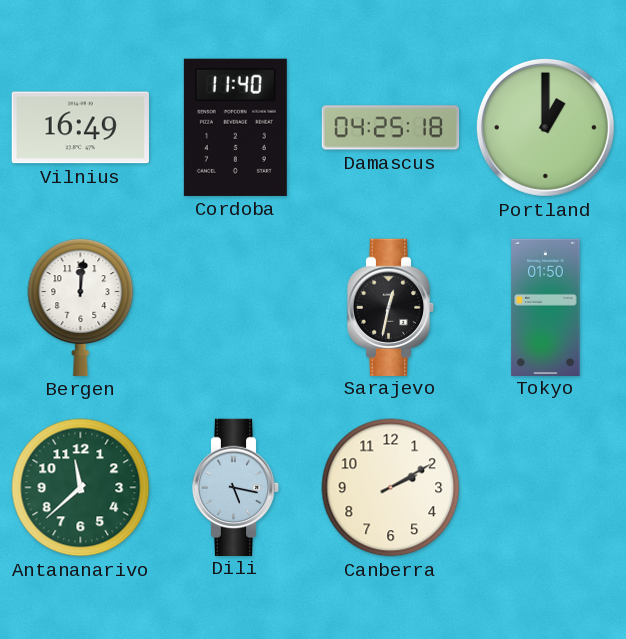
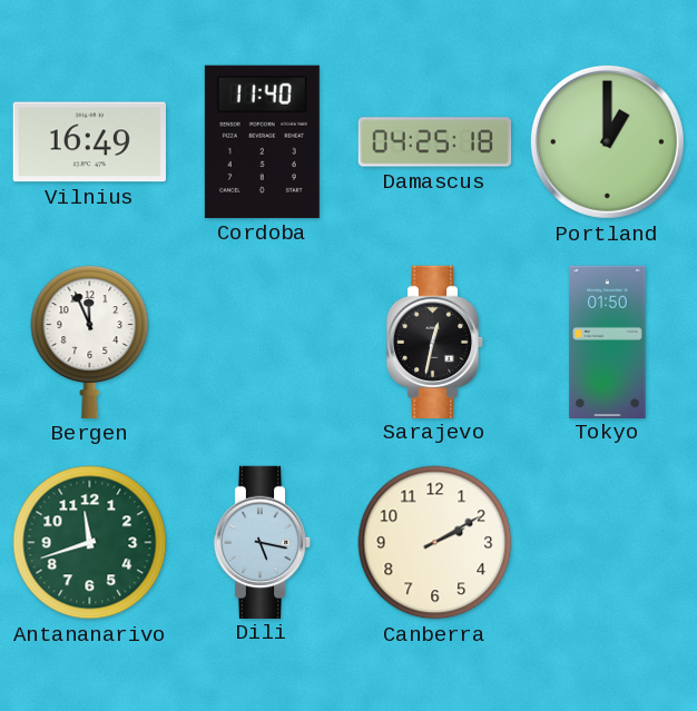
Bergen: 12:01 -> 11:56
Antananarivo: 11:38 -> 11:42
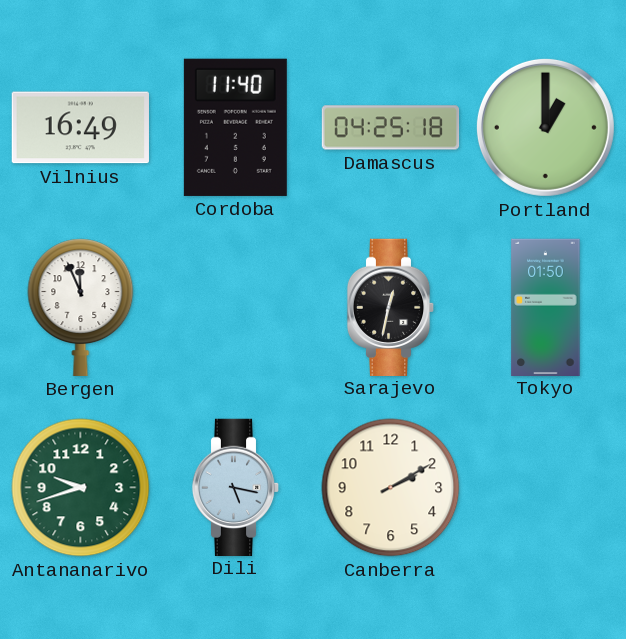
Antananarivo: 11:42 -> 9:42
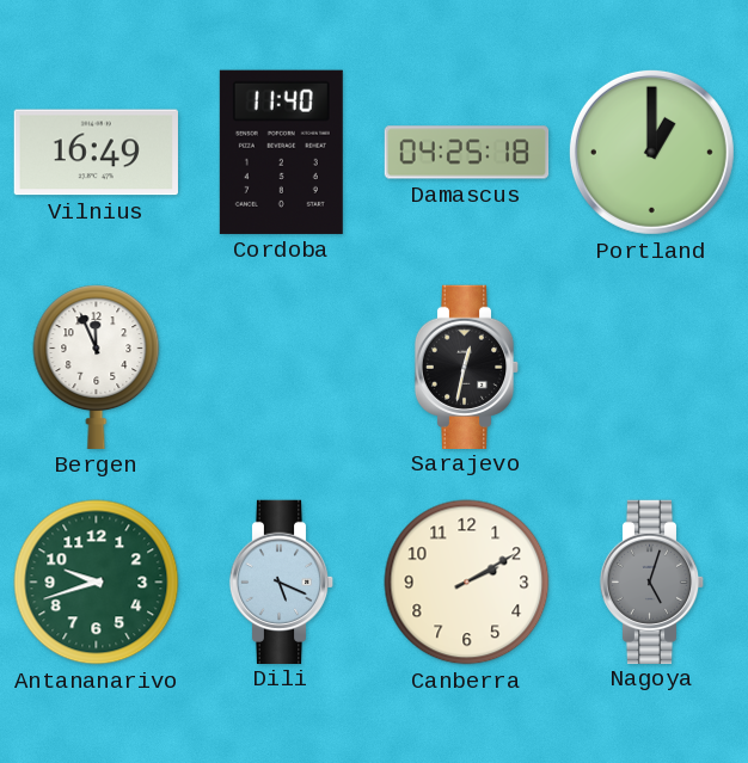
Tokyo: 01:50 -> none
Dili: 5:17 -> 5:19
Nagoya: none -> 5:03
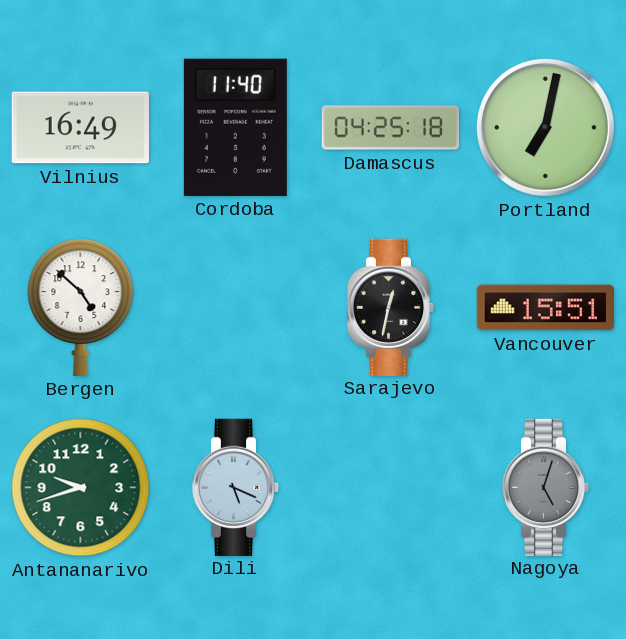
Portland: 1:00 -> 7:02
Bergen: 11:56 -> 4:52
Vancouver: none -> 15:51
Canberra: 2:10 -> none
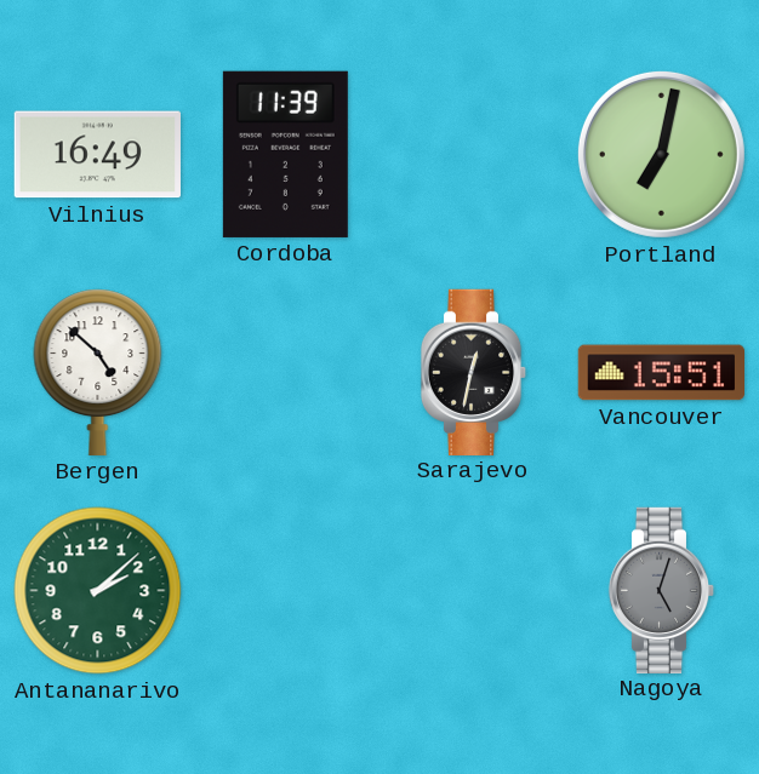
Cordoba: 11:40 -> 11:39
Damascus: 04:25 -> none
Antananarivo: 9:42 -> 2:08
Dili: 5:19 -> none
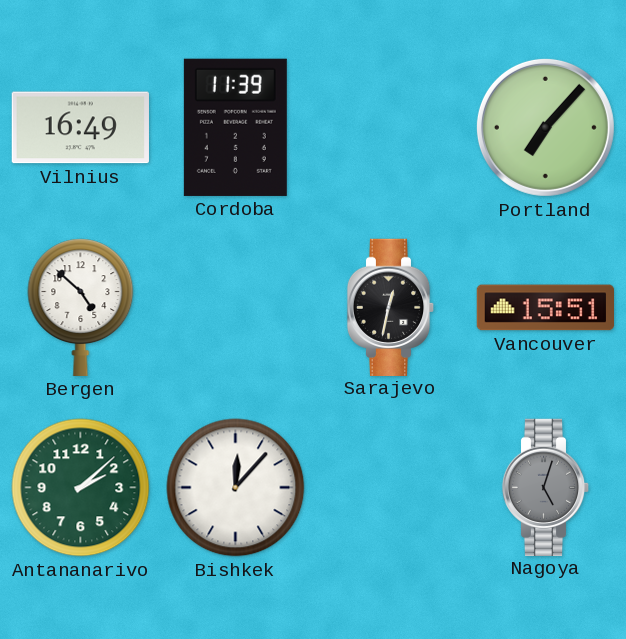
Portland: 7:02 -> 7:07
Bishkek: none -> 12:07
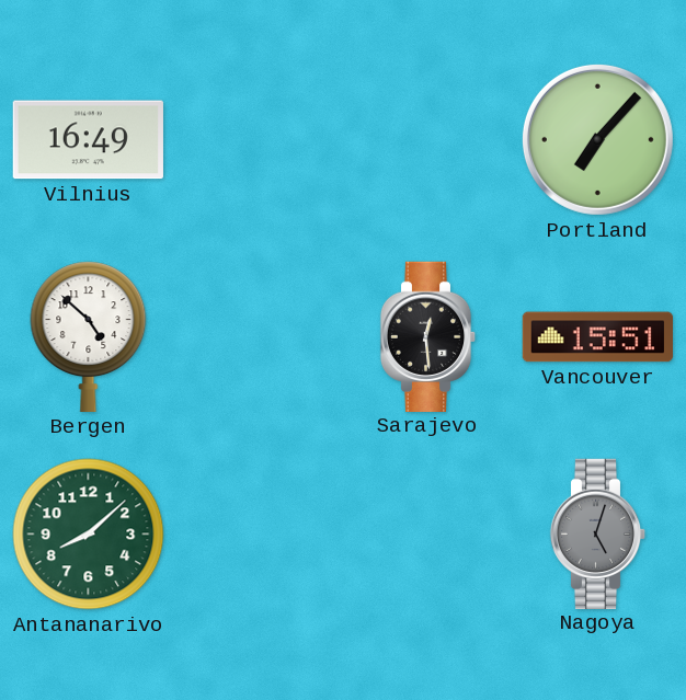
Cordoba: 11:39 -> none
Sarajevo: 12:32 -> 12:29
Antananarivo: 2:08 -> 8:08
Bishkek: 12:07 -> none
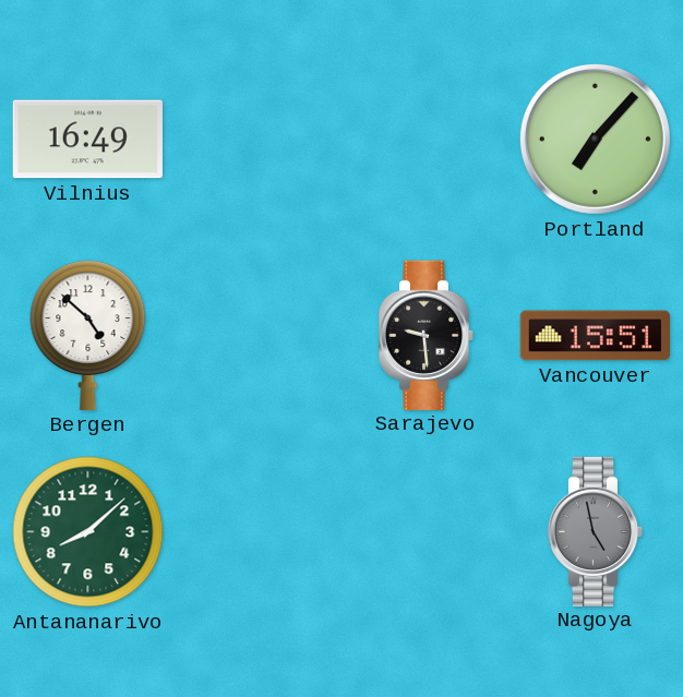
Sarajevo: 12:29 -> 9:29
Nagoya: 5:03 -> 4:58
